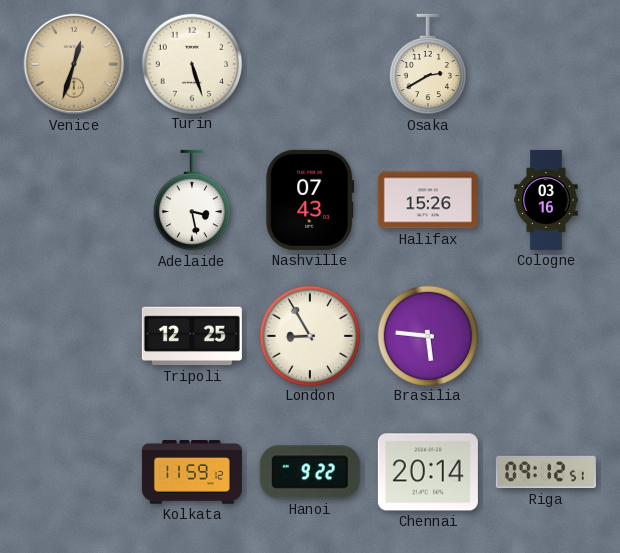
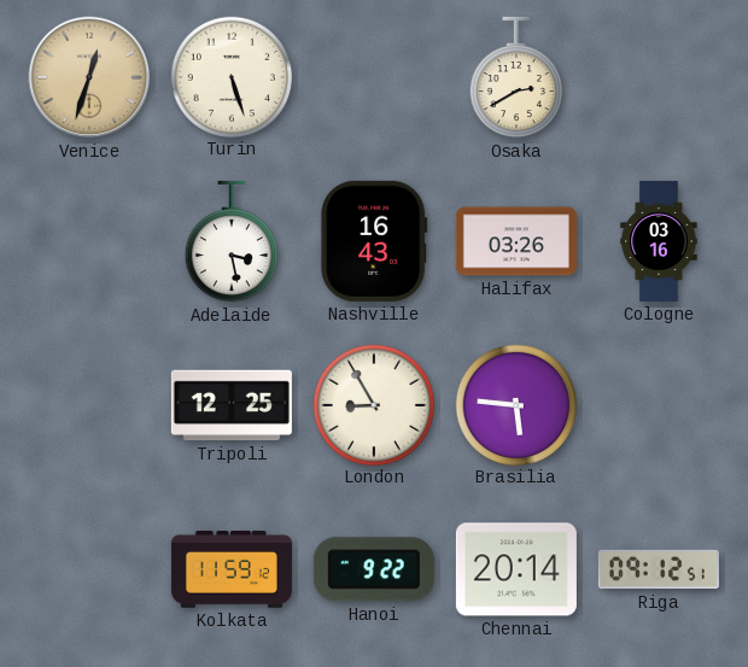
Nashville: 07:43 -> 16:43
Halifax: 15:26 -> 03:26
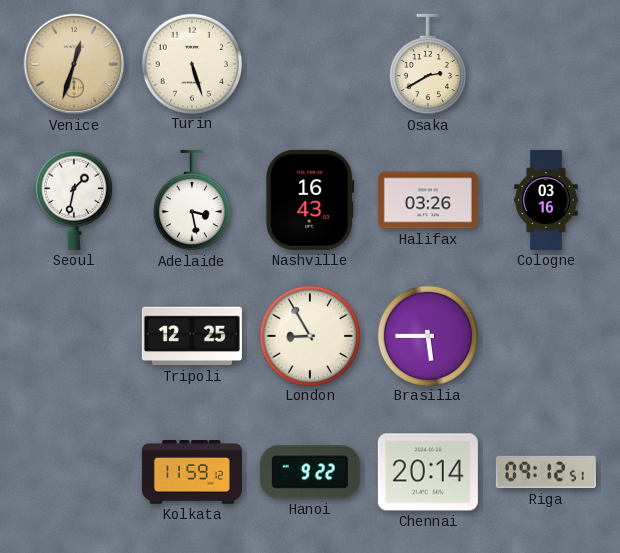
Seoul: none -> 1:32
Brasilia: 5:46 -> 5:45
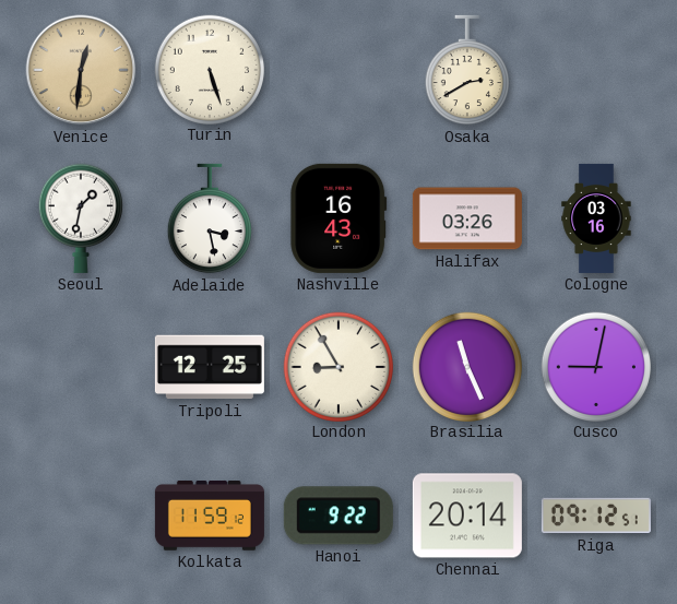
Venice: 12:33 -> 12:31
Brasilia: 5:45 -> 11:26
Cusco: none -> 9:02
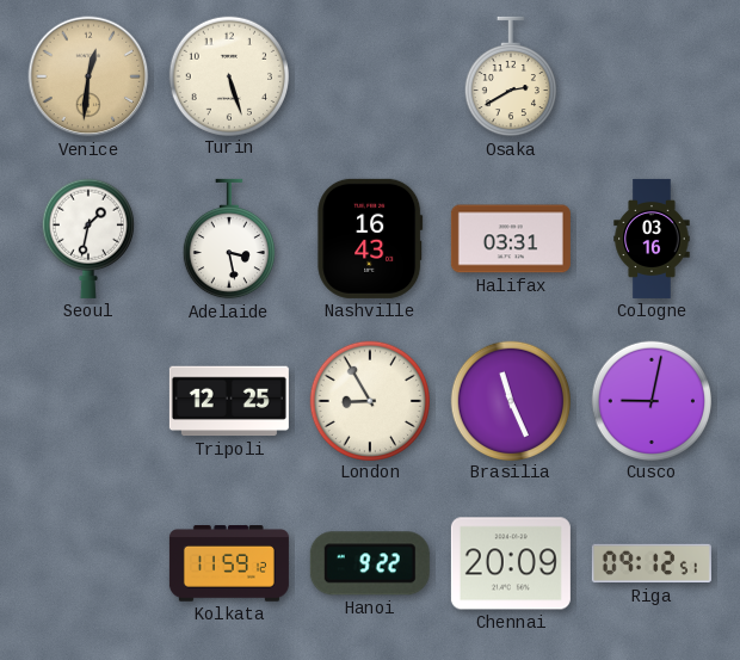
Halifax: 03:26 -> 03:31
Chennai: 20:14 -> 20:09
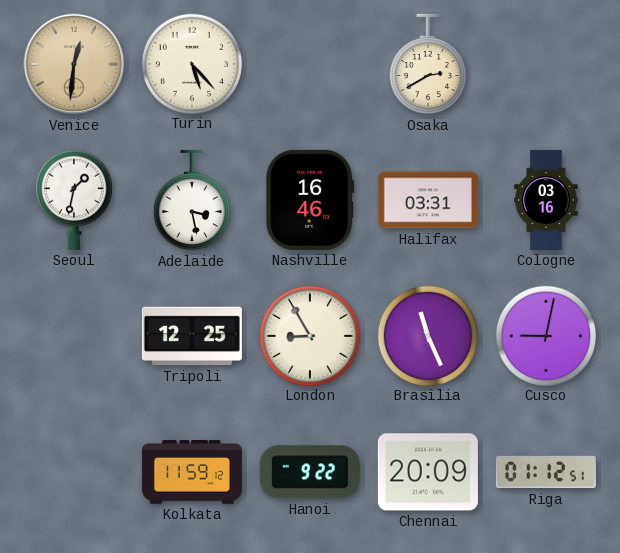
Turin: 5:27 -> 5:23
Nashville: 16:43 -> 16:46
Riga: 09:12 -> 01:12
